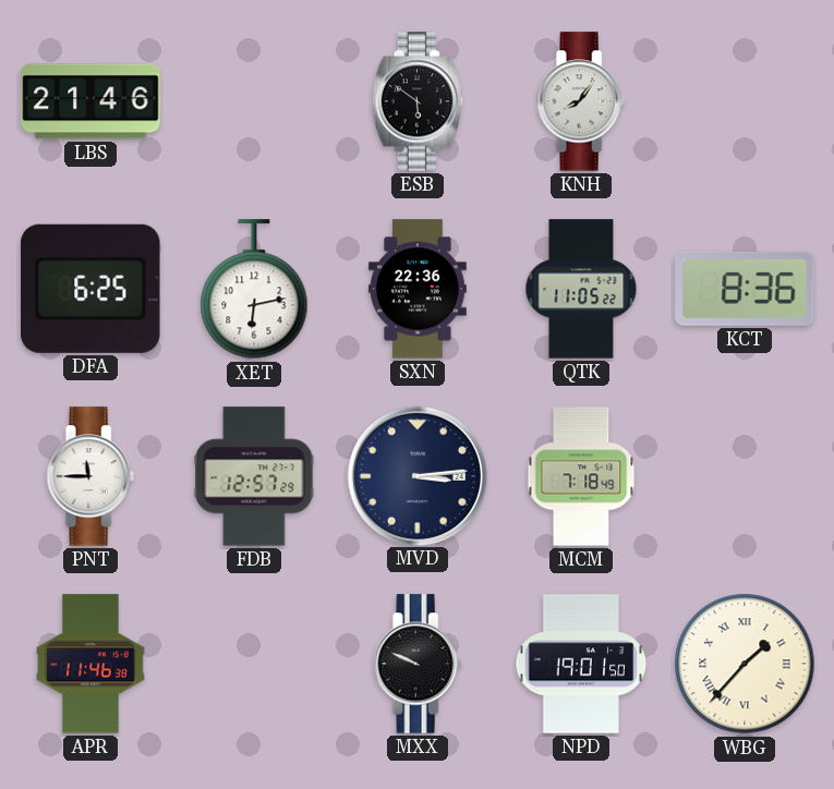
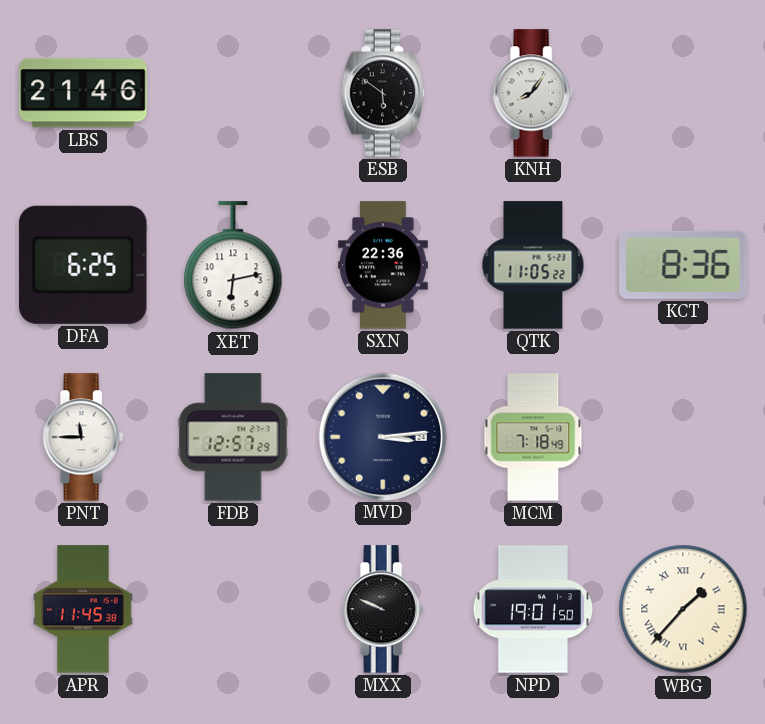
APR: 11:46 -> 11:45
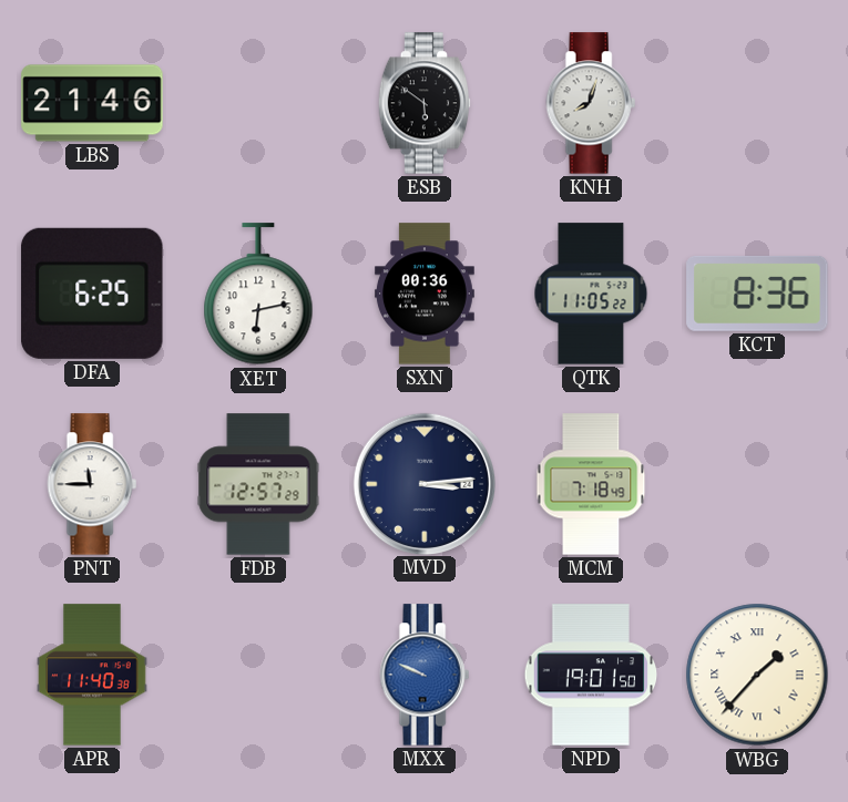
KNH: 8:06 -> 8:03
SXN: 22:36 -> 00:36
APR: 11:45 -> 11:40
MXX dial: black -> blue
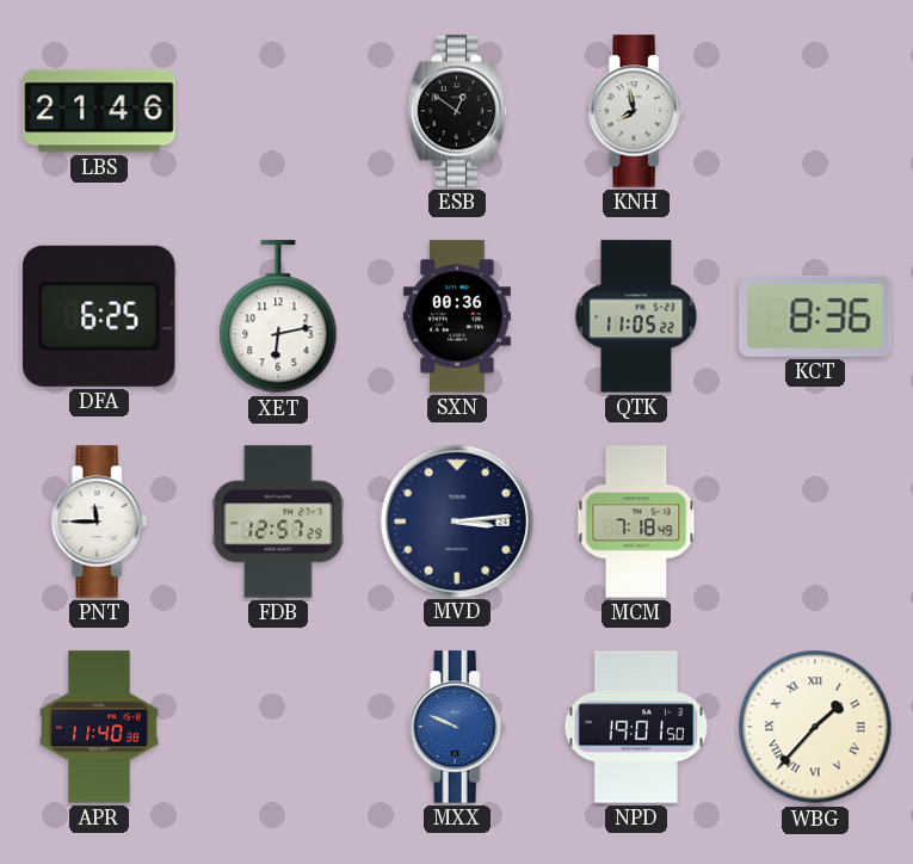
ESB: 5:51 -> 12:51
KNH: 8:03 -> 7:58
